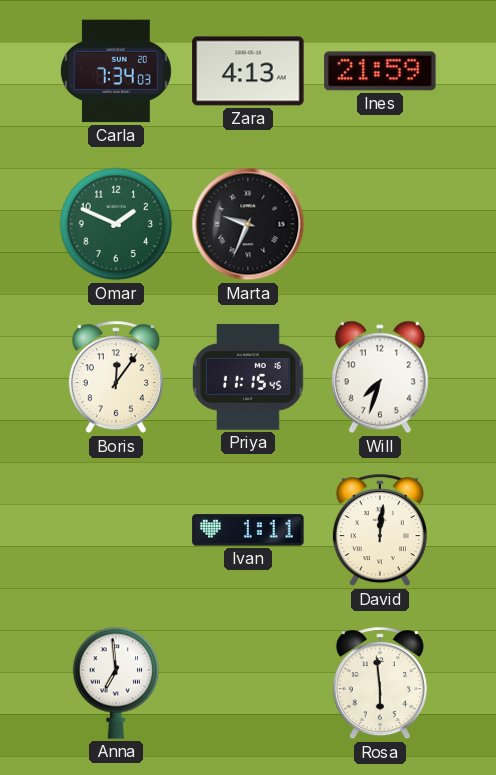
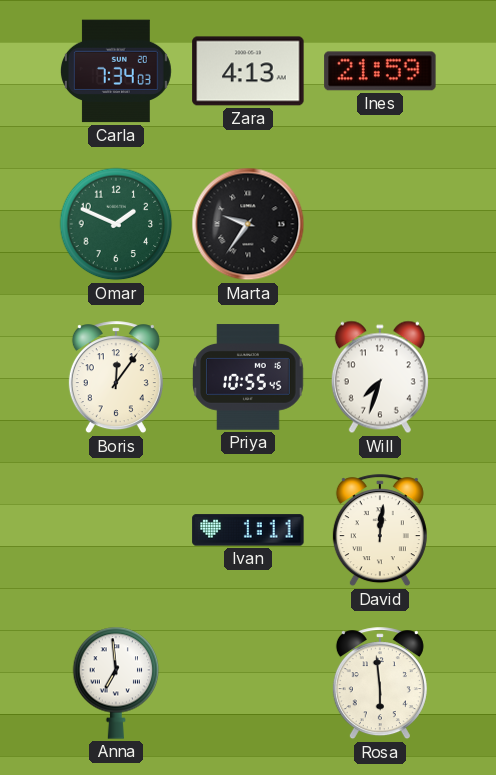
Marta: 9:34 -> 9:36
Priya: 11:15 -> 10:55
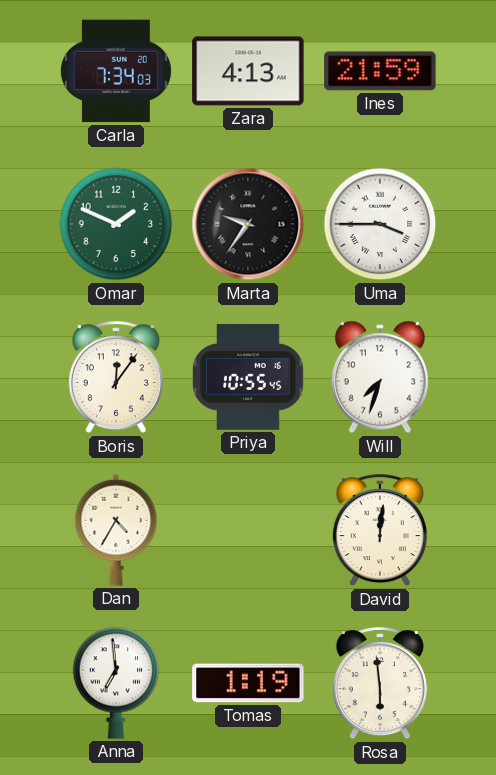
Uma: none -> 3:45
Dan: none -> 4:35
Ivan: 1:11 -> none
Tomas: none -> 1:19
